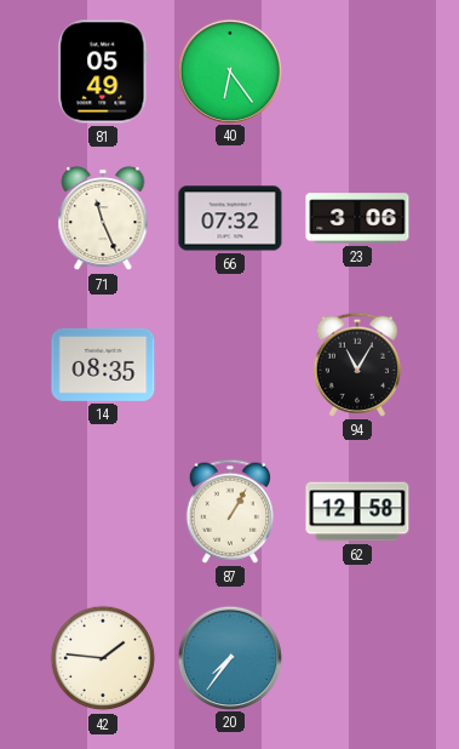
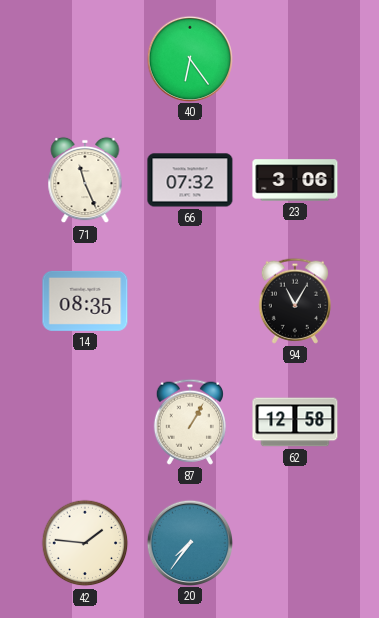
81: 05:49 -> none
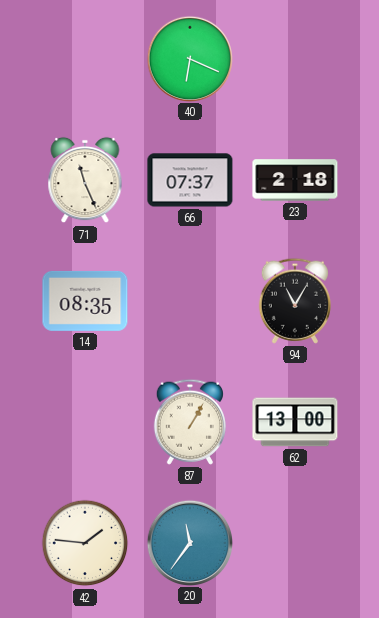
40: 6:24 -> 6:19
66: 07:32 -> 07:37
23: 3:06 -> 2:18
62: 12:58 -> 13:00
20: 7:36 -> 11:36
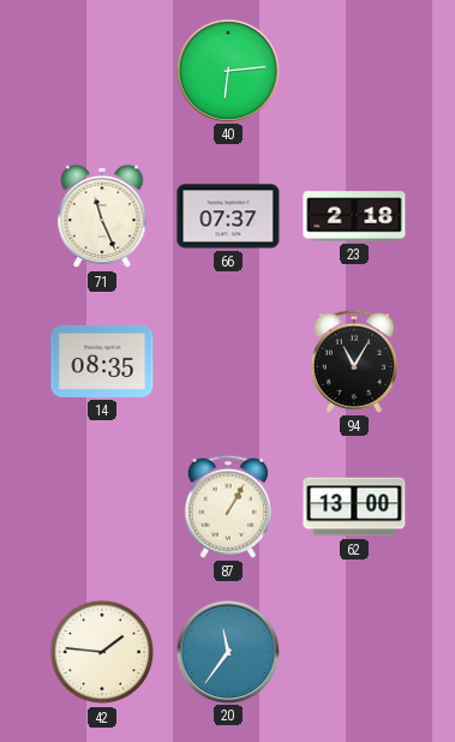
40: 6:19 -> 6:14
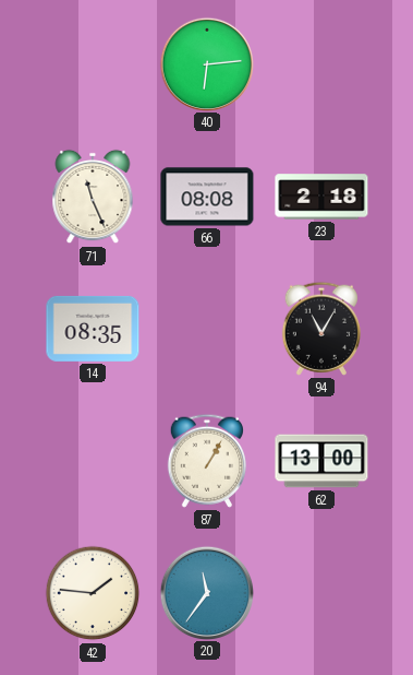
66: 07:37 -> 08:08
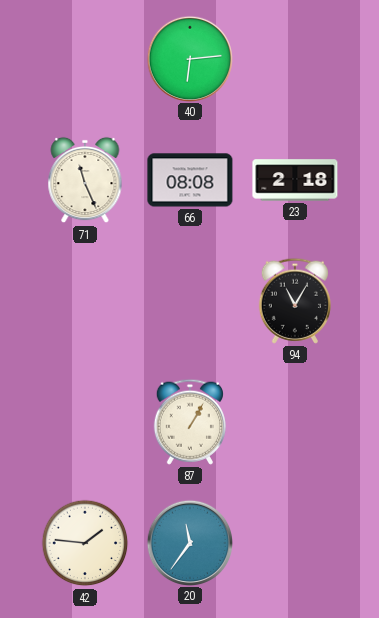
14: 08:35 -> none
62: 13:00 -> none
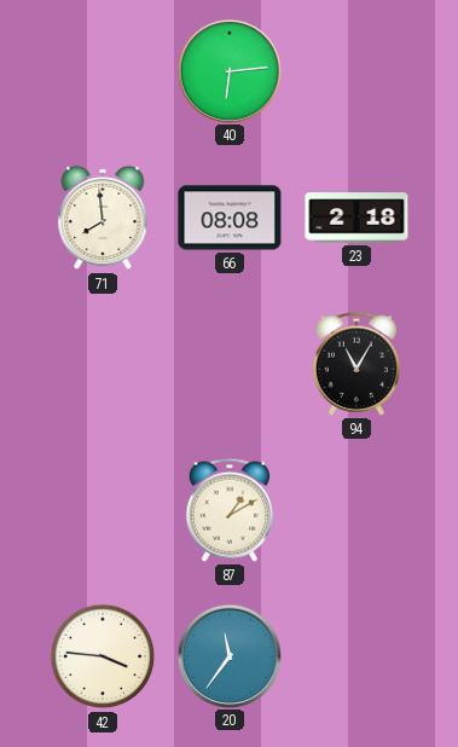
71: 11:26 -> 7:59
87: 1:05 -> 1:10
42: 1:46 -> 3:46
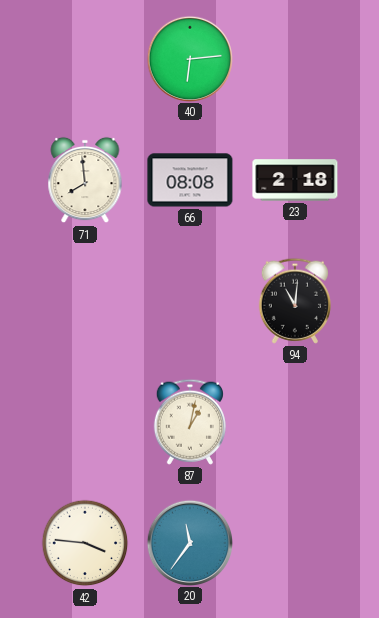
94: 11:05 -> 11:01
87: 1:10 -> 1:02
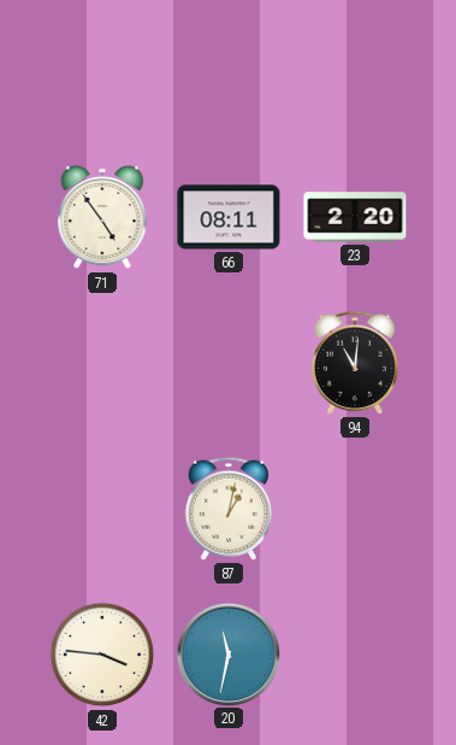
40: 6:14 -> none
71: 7:59 -> 4:54
66: 08:08 -> 08:11
23: 2:18 -> 2:20
20: 11:36 -> 11:32
